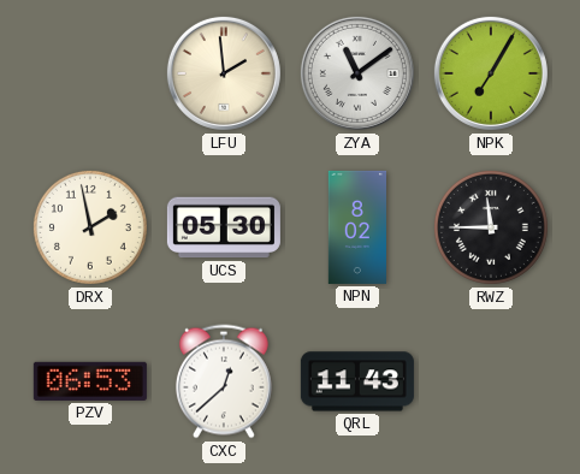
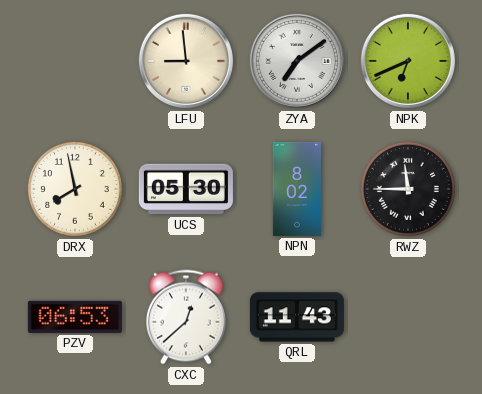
LFU: 1:59 -> 8:59
ZYA: 11:09 -> 7:09
NPK: 7:05 -> 6:41
DRX: 1:58 -> 7:58
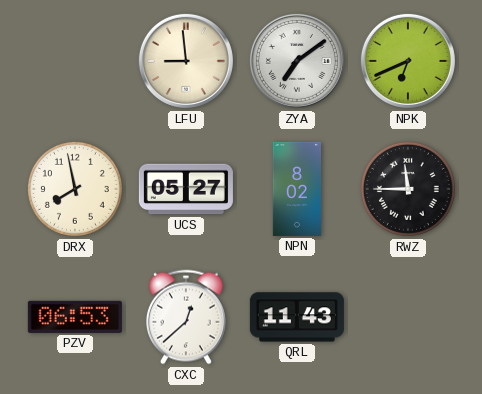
UCS: 05:30 -> 05:27
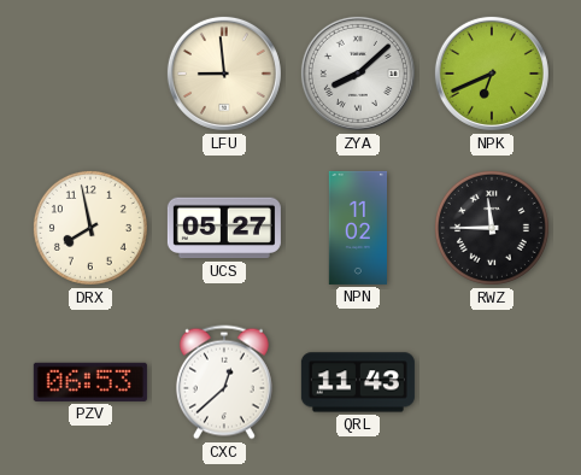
ZYA: 7:09 -> 8:08
NPN: 8:02 -> 11:02
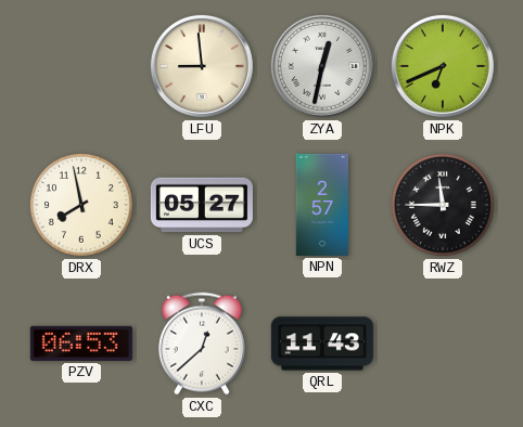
ZYA: 8:08 -> 12:32
NPN: 11:02 -> 2:57
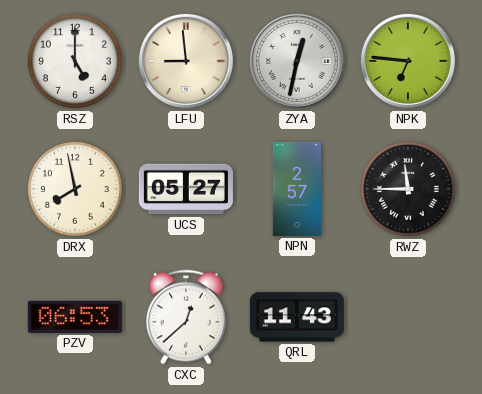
RSZ: none -> 5:00
NPK: 6:41 -> 6:46
